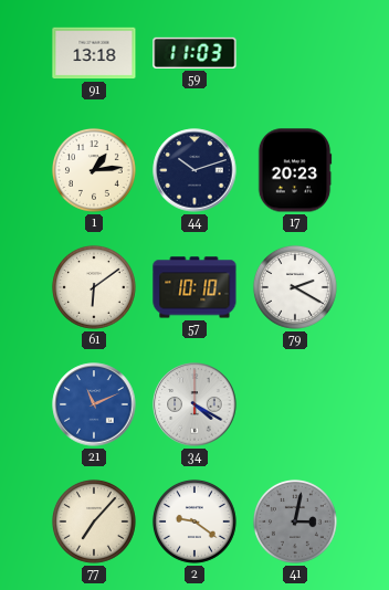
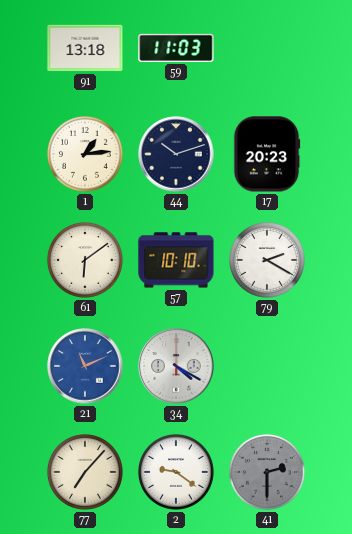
41: 3:02 -> 2:30
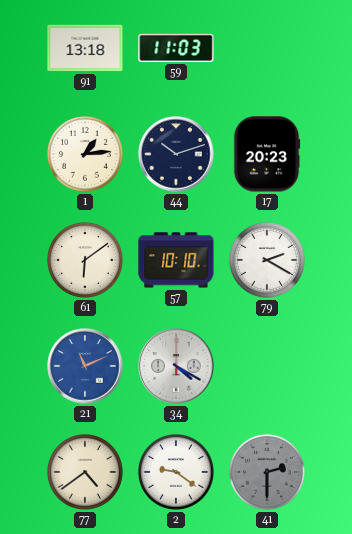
77: 7:07 -> 4:39
